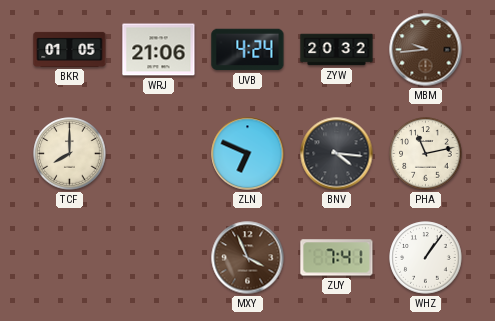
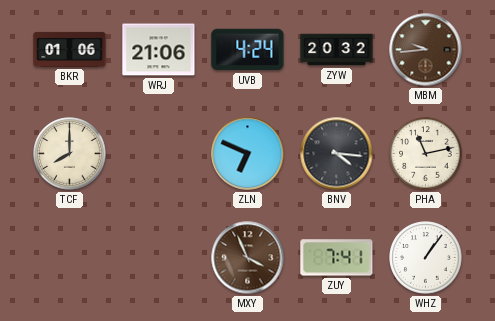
BKR: 01:05 -> 01:06
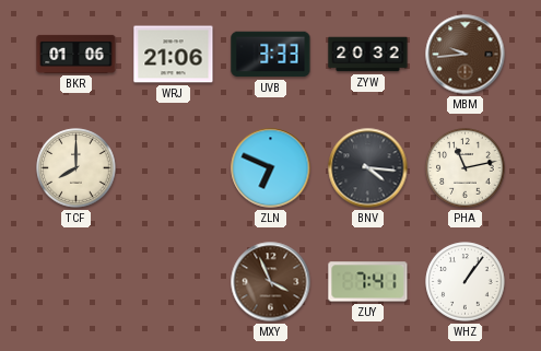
UVB: 4:24 -> 3:33
